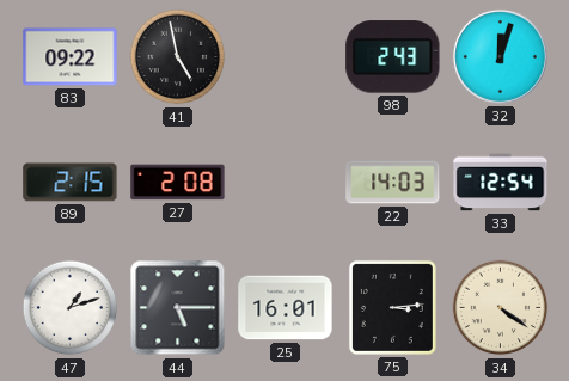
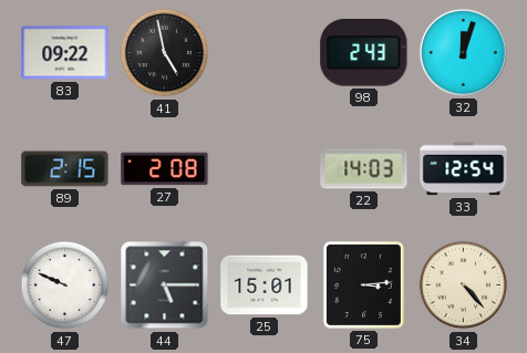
47: 1:12 -> 9:49
25: 16:01 -> 15:01
34: 4:21 -> 4:23
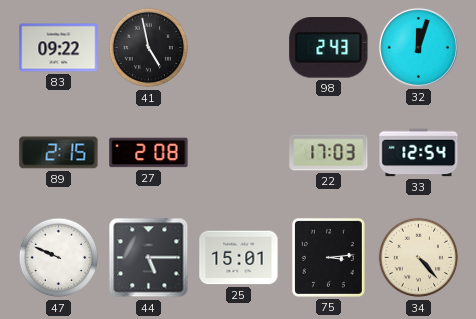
22: 14:03 -> 17:03
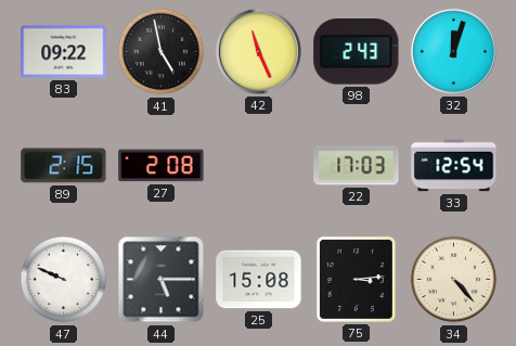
42: none -> 11:26
25: 15:01 -> 15:08
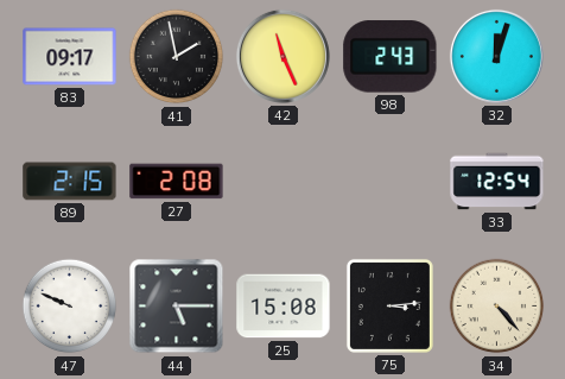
83: 09:22 -> 09:17
41: 4:58 -> 1:58
22: 17:03 -> none
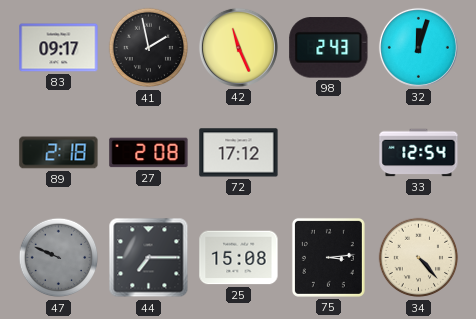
89: 2:15 -> 2:18
72: none -> 17:12
47 dial: white -> grey
44: 5:15 -> 7:15
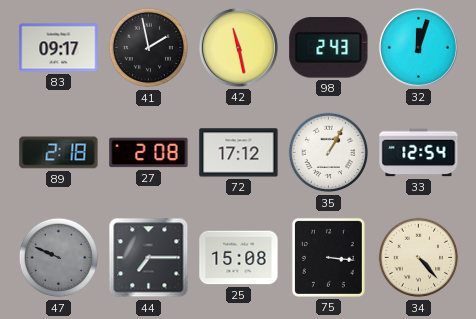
42: 11:26 -> 11:28
35: none -> 1:05
75: 3:14 -> 3:16
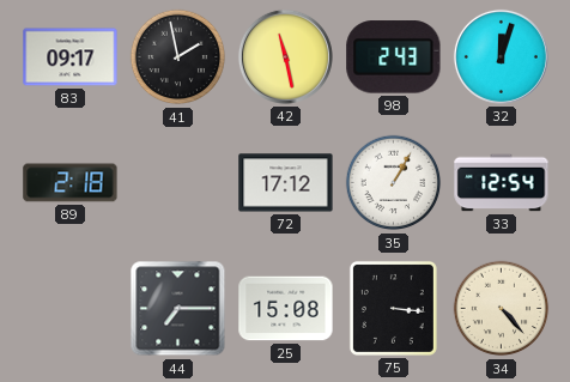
27: 2:08 -> none
47: 9:49 -> none
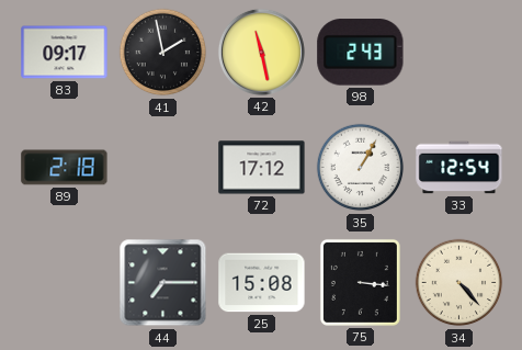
32: 12:03 -> none
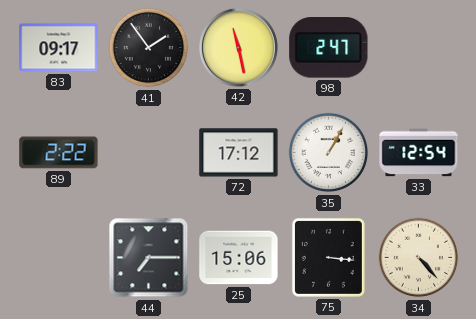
41: 1:58 -> 1:54
98: 2:43 -> 2:47
89: 2:18 -> 2:22
25: 15:08 -> 15:06
